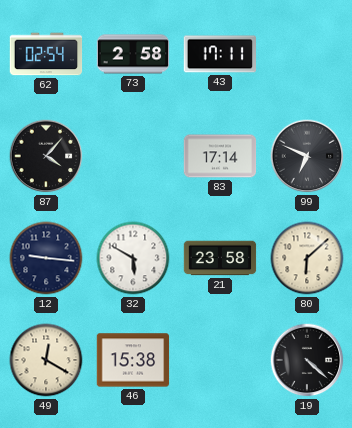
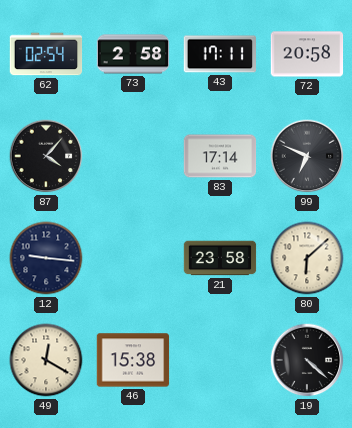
72: none -> 20:58
32: 5:50 -> none
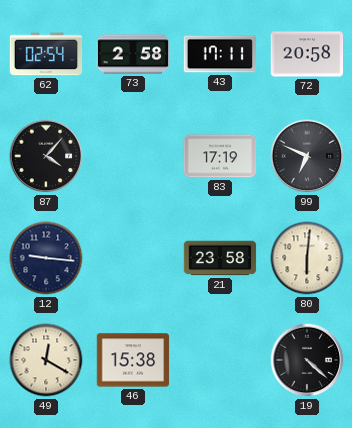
83: 17:14 -> 17:19
80: 6:08 -> 6:01
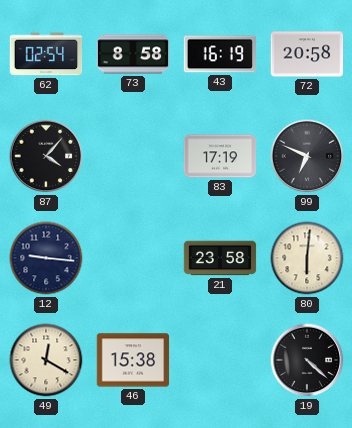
73: 2:58 -> 8:58
43: 17:11 -> 16:19
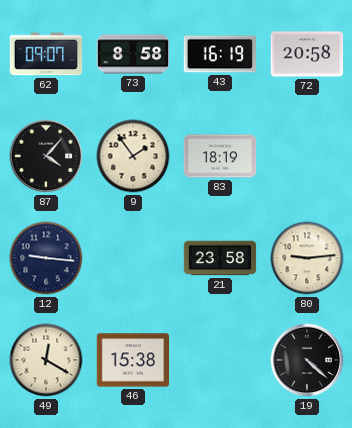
62: 02:54 -> 09:07
9: none -> 1:54
83: 17:19 -> 18:19
99: 6:49 -> none
80: 6:01 -> 9:14
